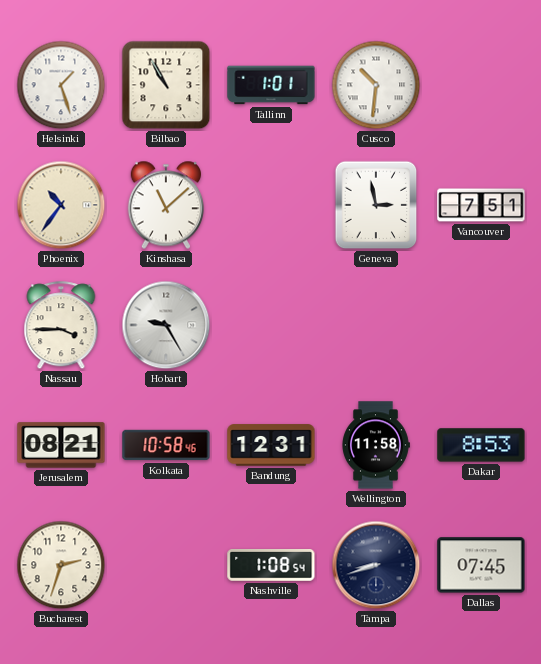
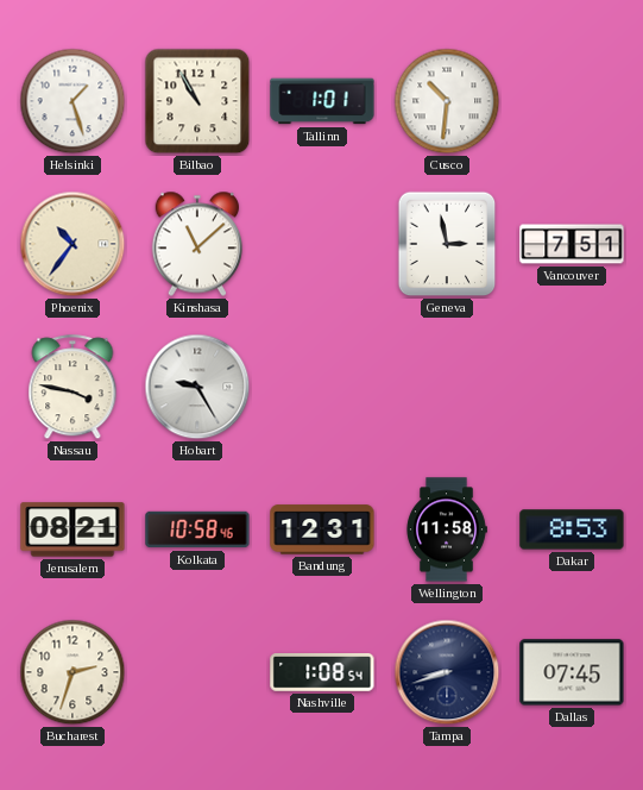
Nassau: 3:45 -> 3:47
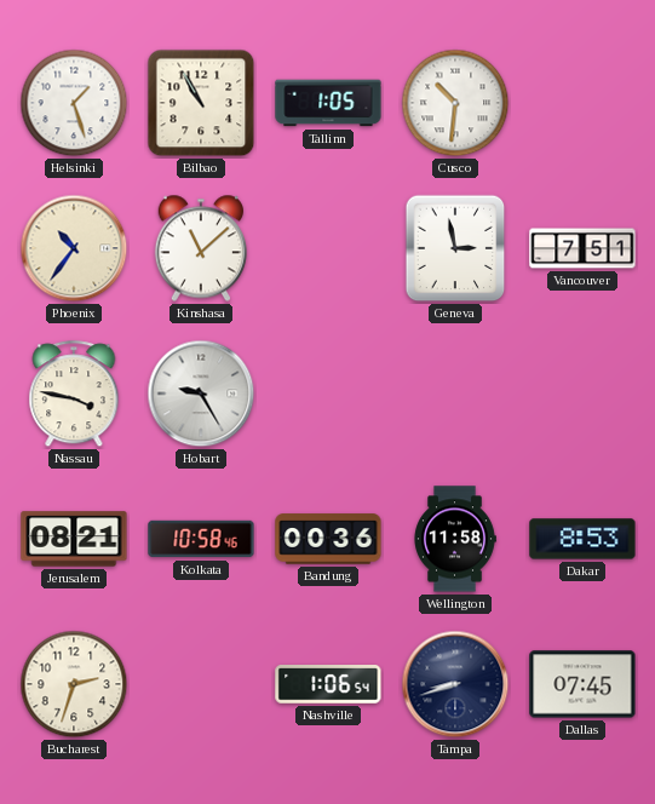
Tallinn: 1:01 -> 1:05
Bandung: 12:31 -> 00:36
Nashville: 1:08 -> 1:06
